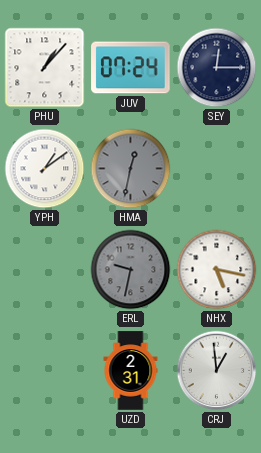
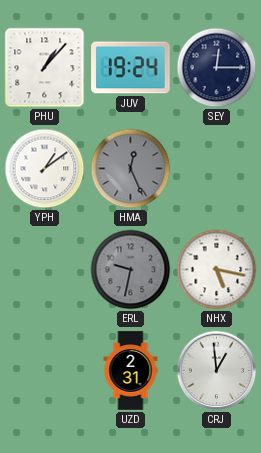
JUV: 07:24 -> 19:24
HMA: 12:32 -> 12:26
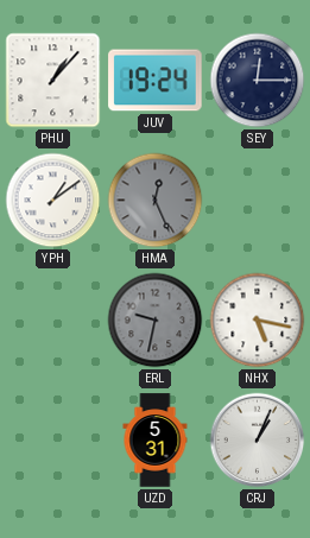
UZD: 2:31 -> 5:31
CRJ: 12:59 -> 1:04
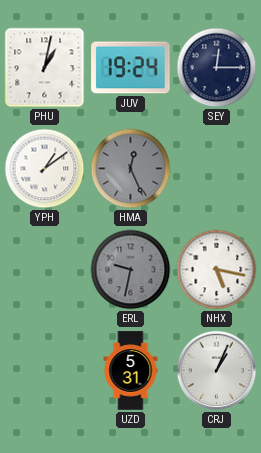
PHU: 1:07 -> 1:02
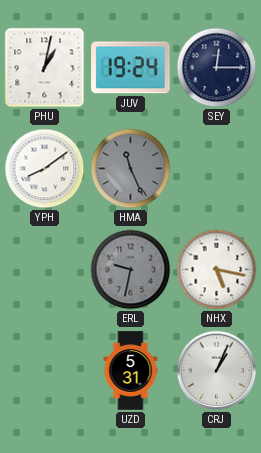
YPH: 1:09 -> 8:09
HMA: 12:26 -> 11:26
